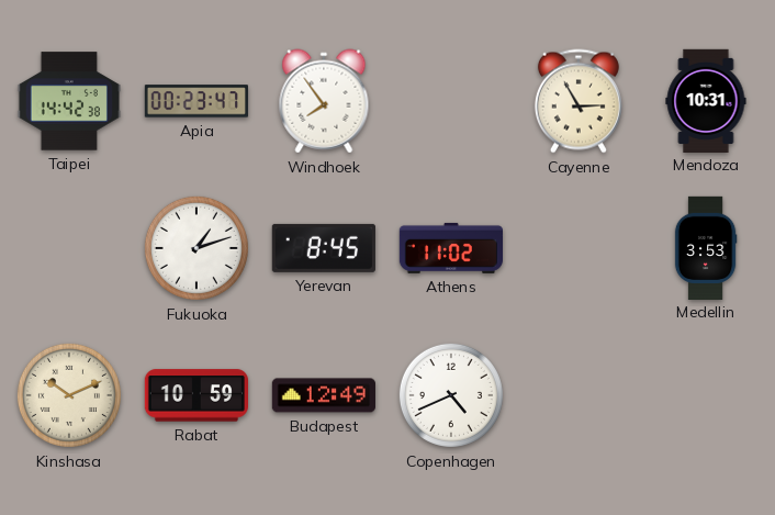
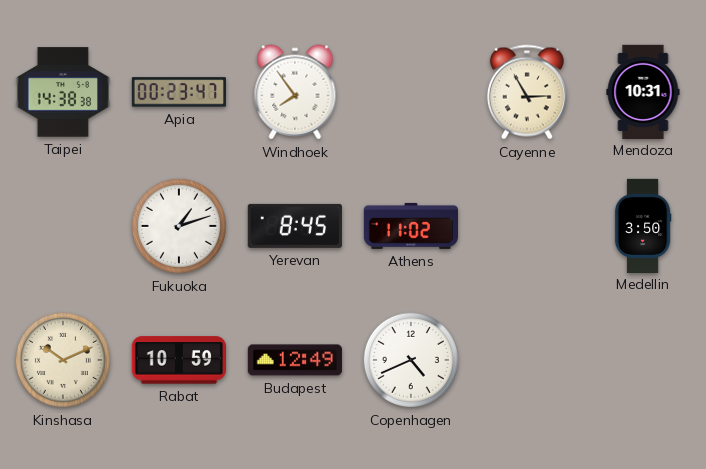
Taipei: 14:42 -> 14:38
Medellin: 3:53 -> 3:50
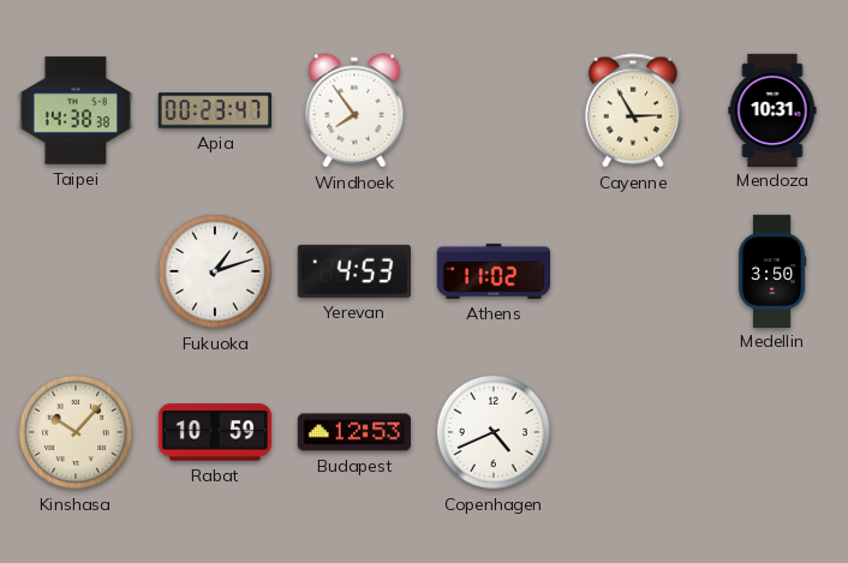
Yerevan: 8:45 -> 4:53
Kinshasa: 10:11 -> 10:07
Budapest: 12:49 -> 12:53
